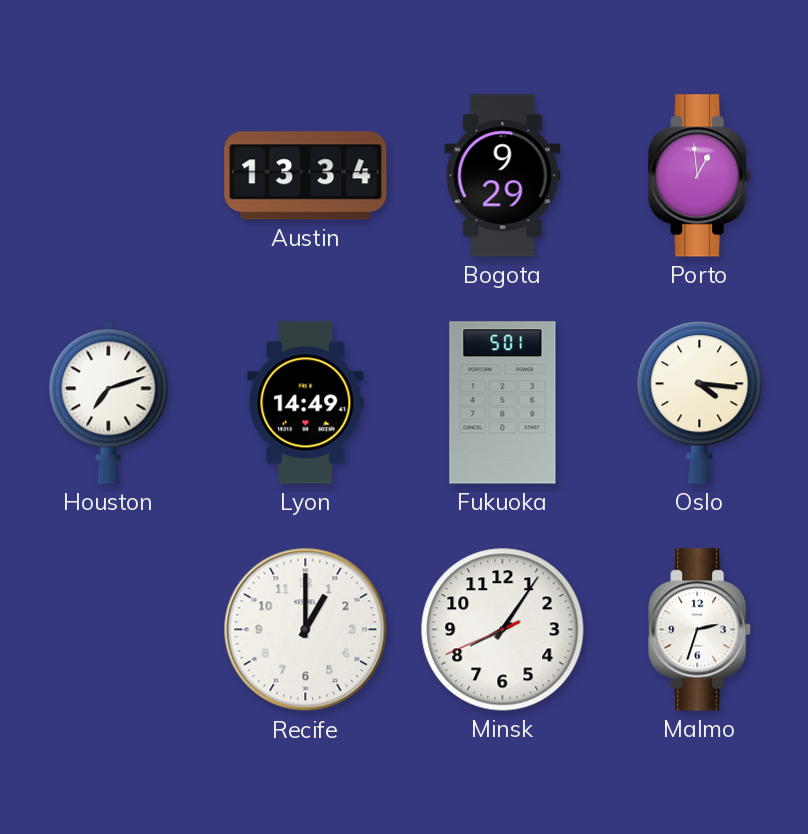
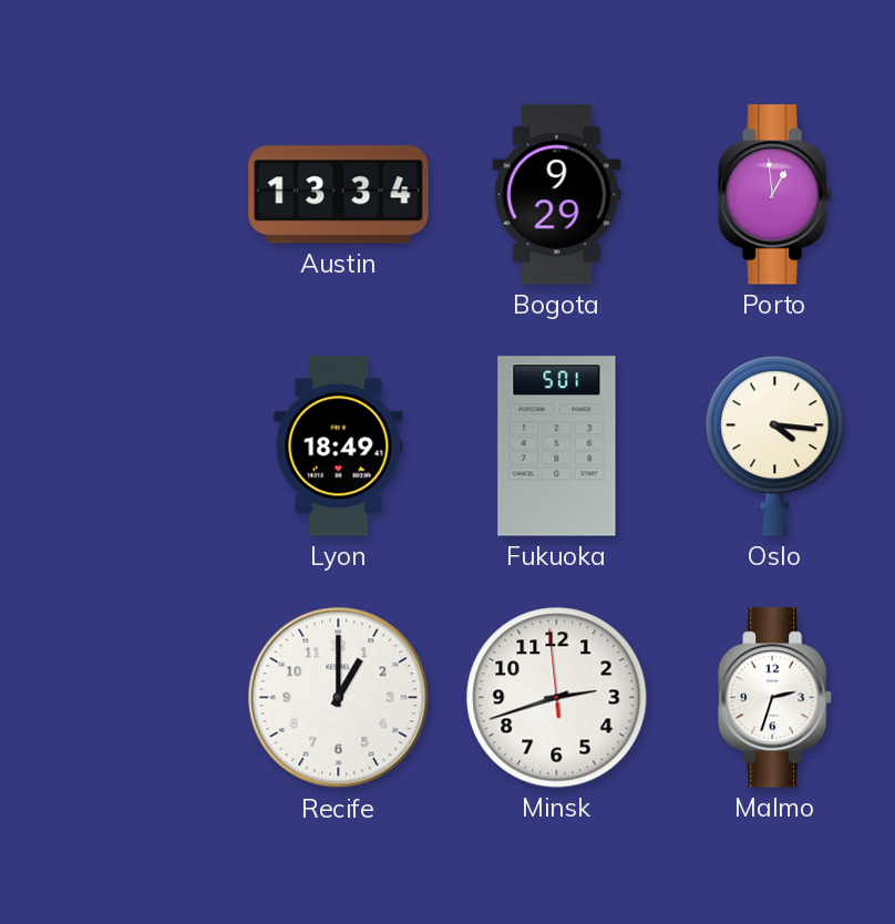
Houston: 7:12 -> none
Lyon: 14:49 -> 18:49
Minsk: 8:05 -> 2:41
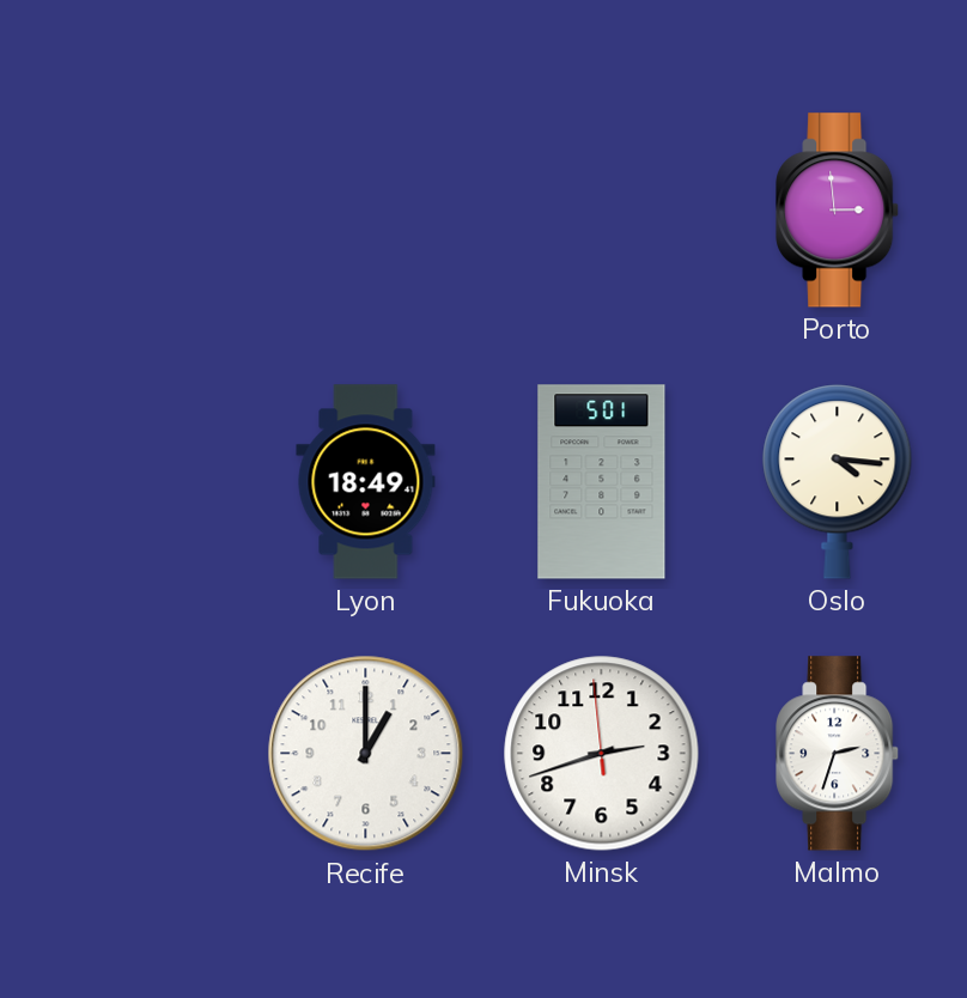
Austin: 13:34 -> none
Bogota: 9:29 -> none
Porto: 12:59 -> 2:59
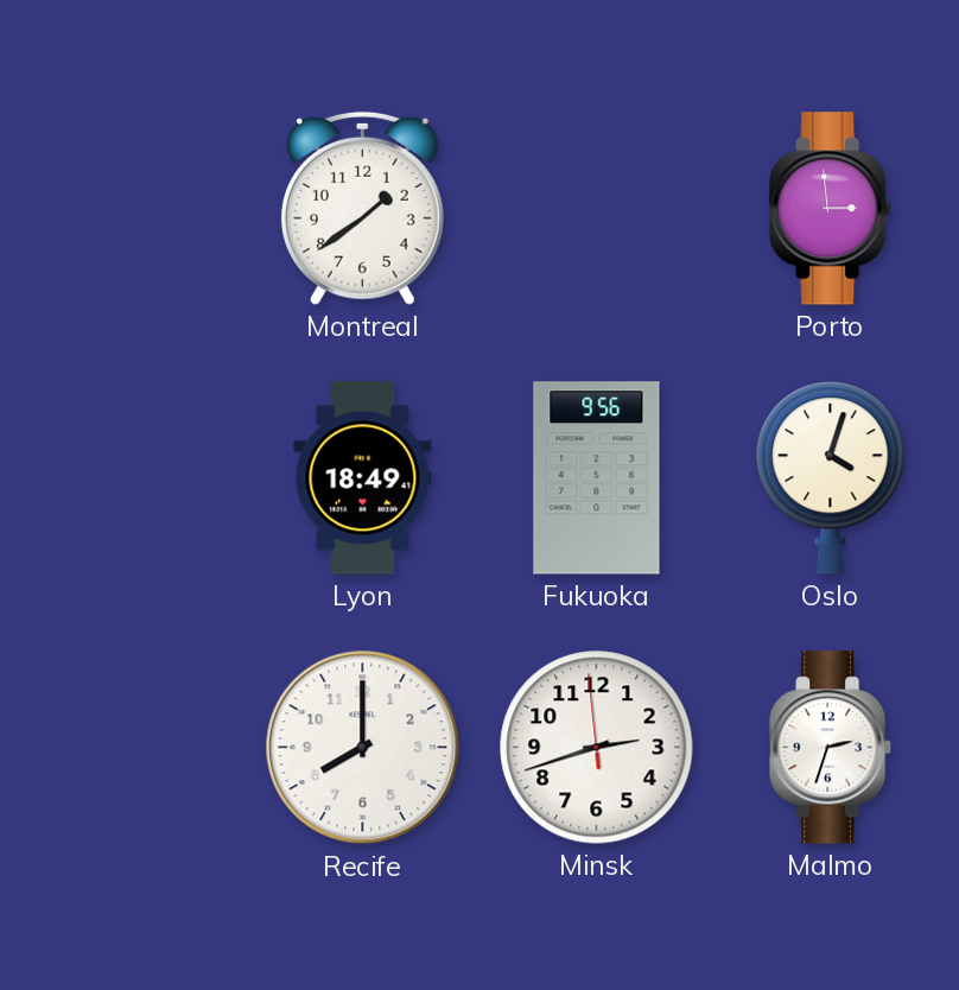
Montreal: none -> 1:39
Fukuoka: 5:01 -> 9:56
Oslo: 4:16 -> 4:03
Recife: 1:00 -> 8:00
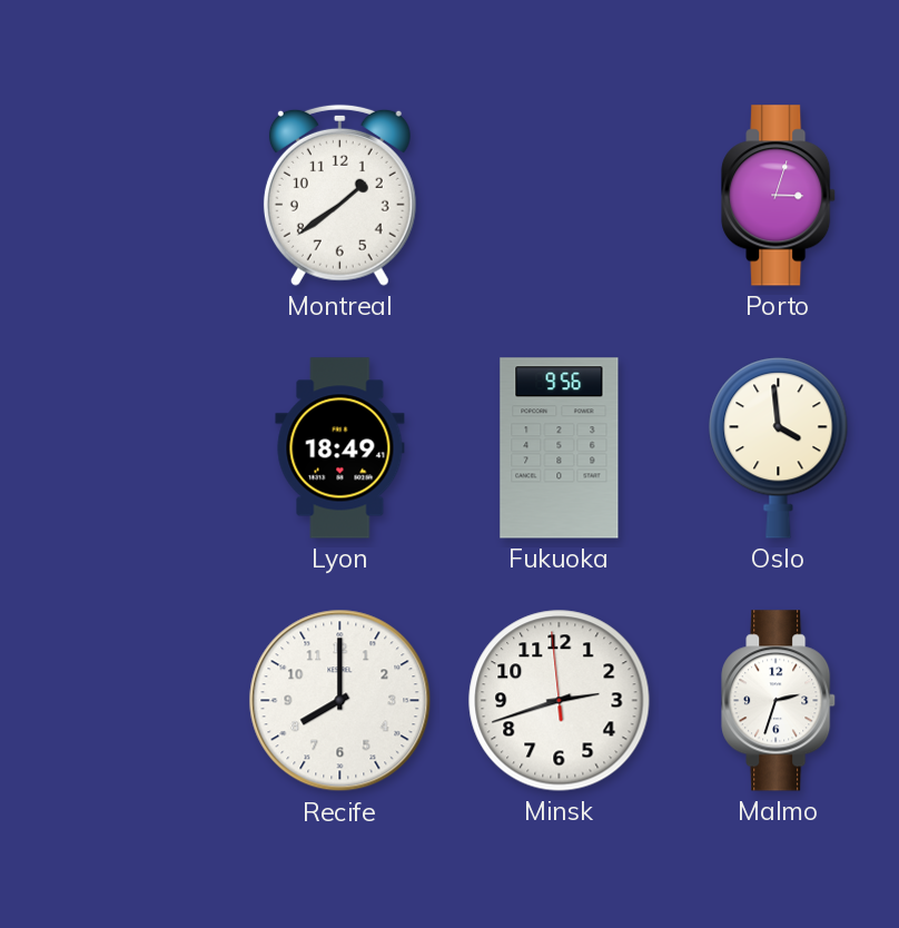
Porto: 2:59 -> 3:03
Oslo: 4:03 -> 3:59
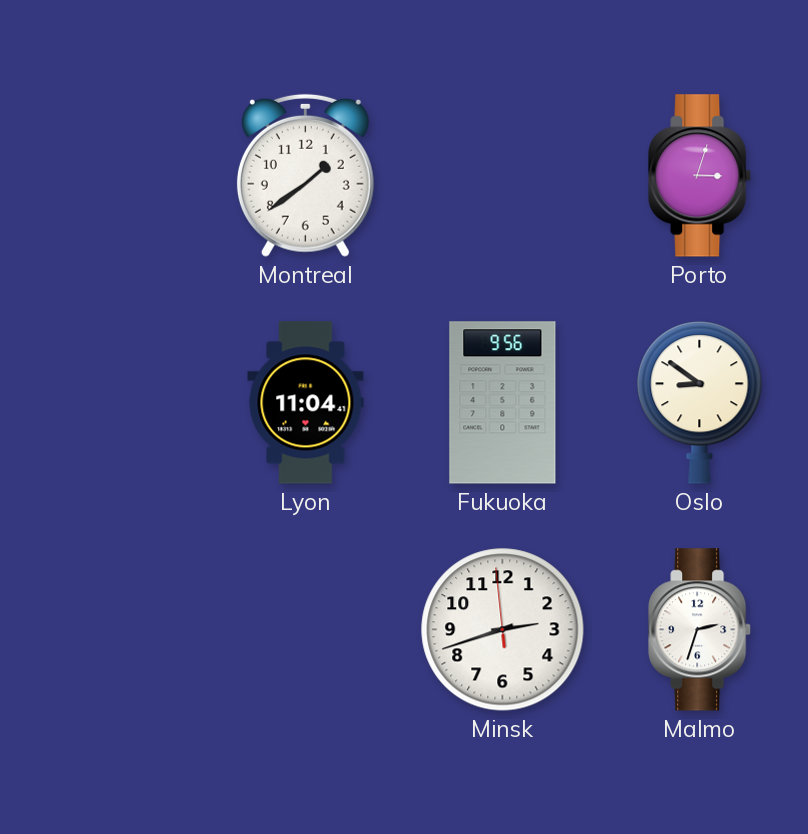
Lyon: 18:49 -> 11:04
Oslo: 3:59 -> 8:51
Recife: 8:00 -> none
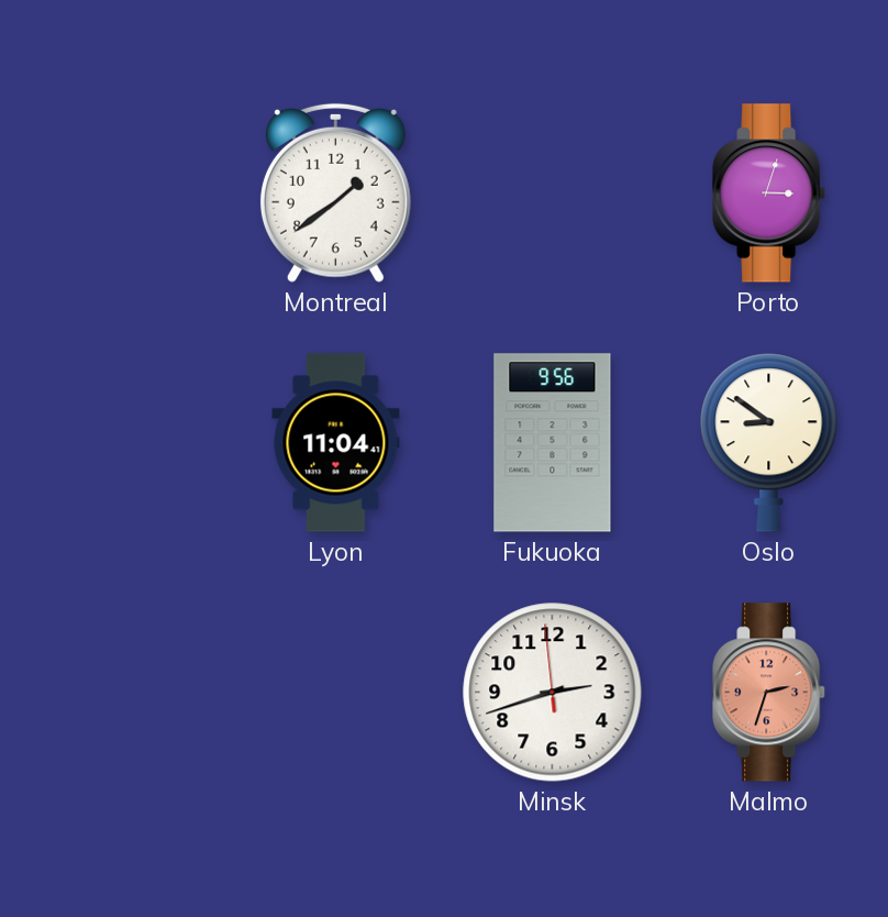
Malmo dial: white -> salmon
